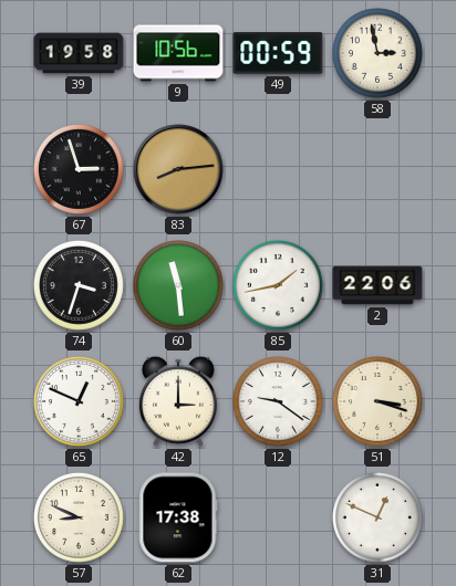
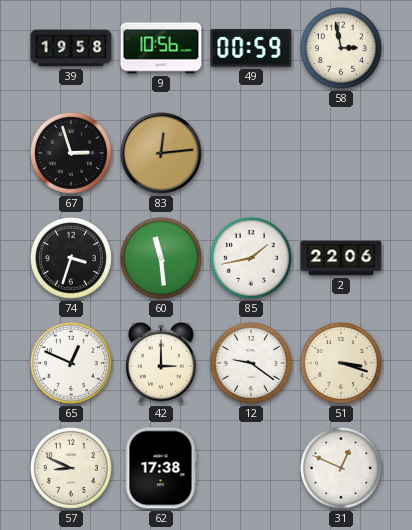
83: 8:14 -> 12:14
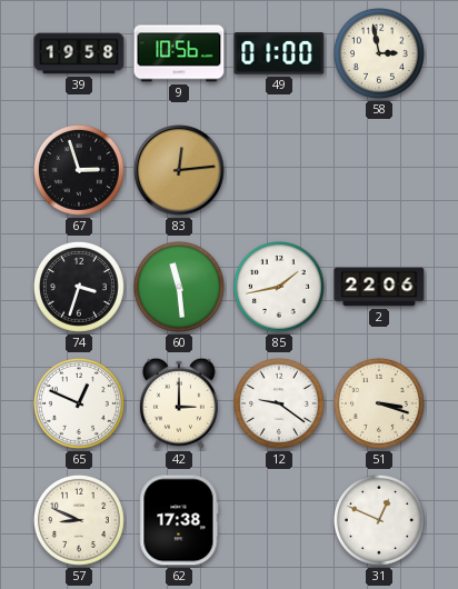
49: 00:59 -> 01:00
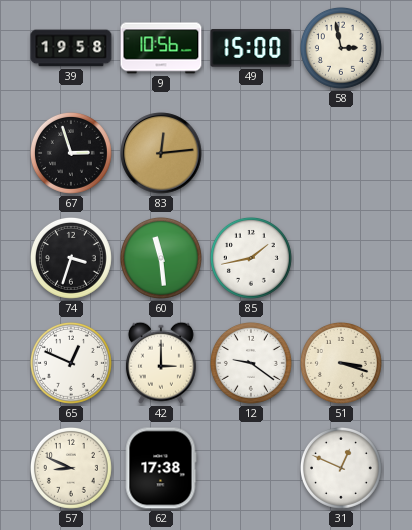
49: 01:00 -> 15:00
2: 22:06 -> none
